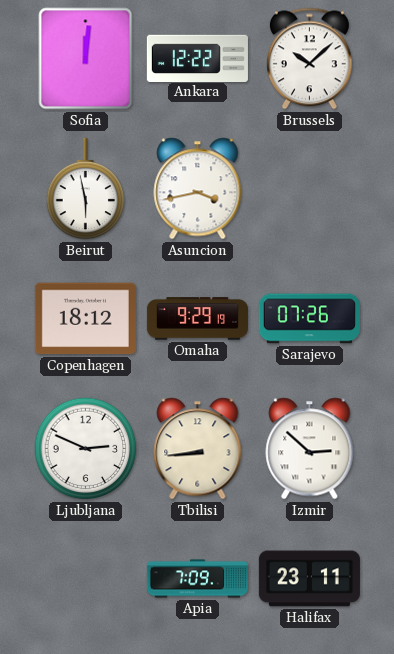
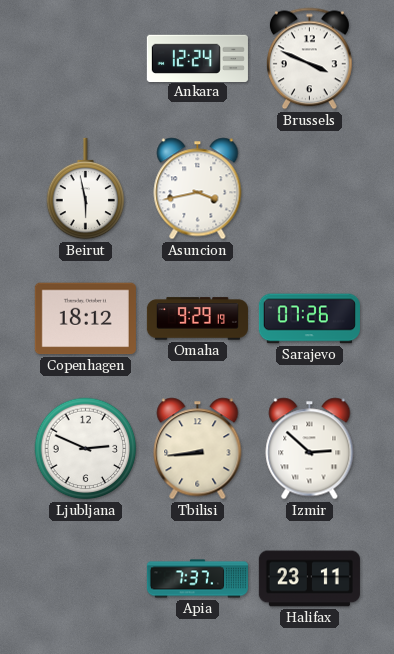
Sofia: 12:01 -> none
Ankara: 12:22 -> 12:24
Brussels: 10:08 -> 3:49
Apia: 7:09 -> 7:37
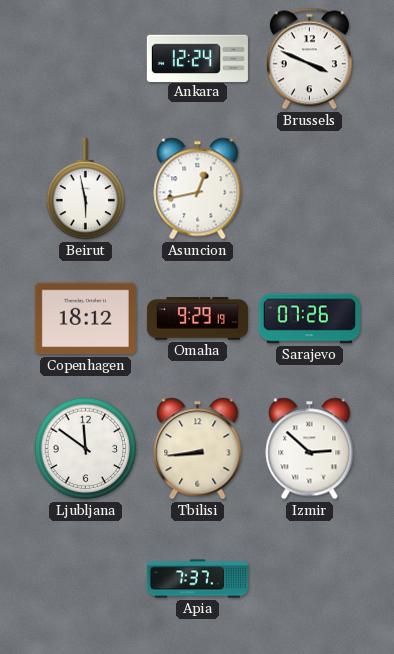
Asuncion: 3:43 -> 12:43
Ljubljana: 2:49 -> 11:51
Halifax: 23:11 -> none
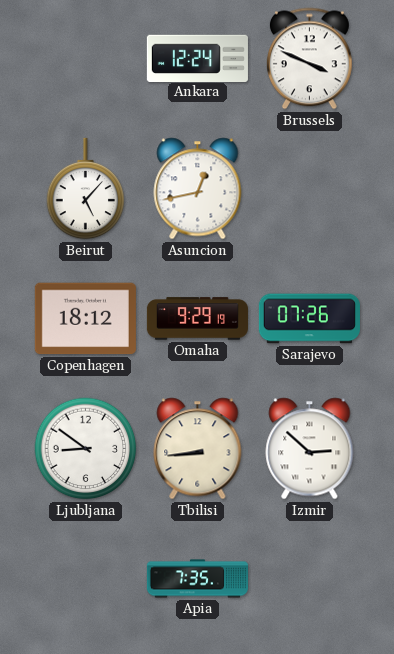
Beirut: 5:58 -> 5:07
Ljubljana: 11:51 -> 8:51
Apia: 7:37 -> 7:35
